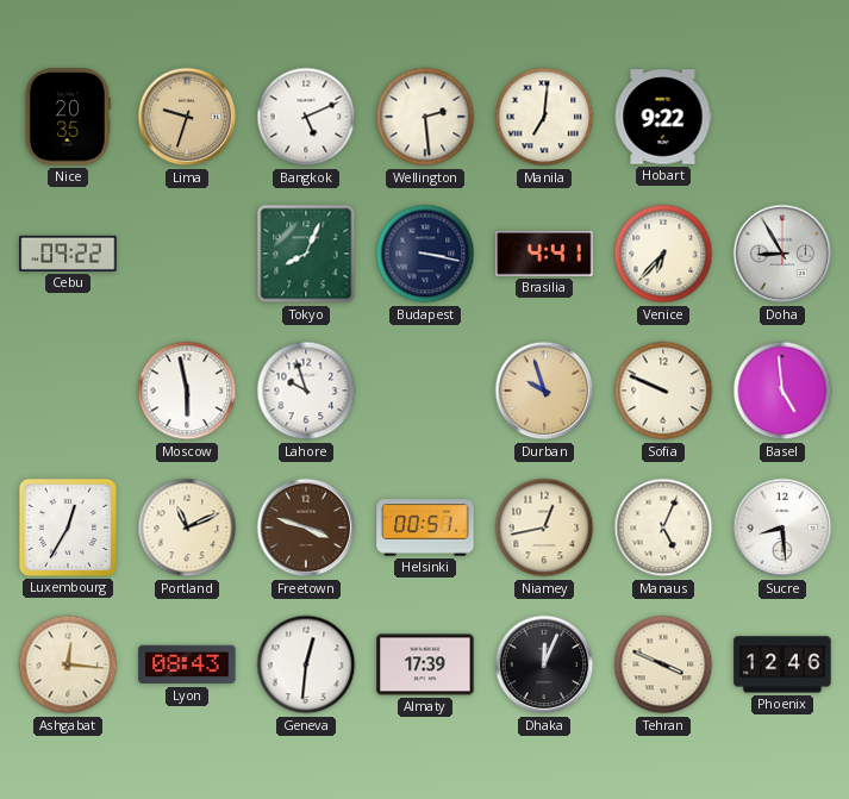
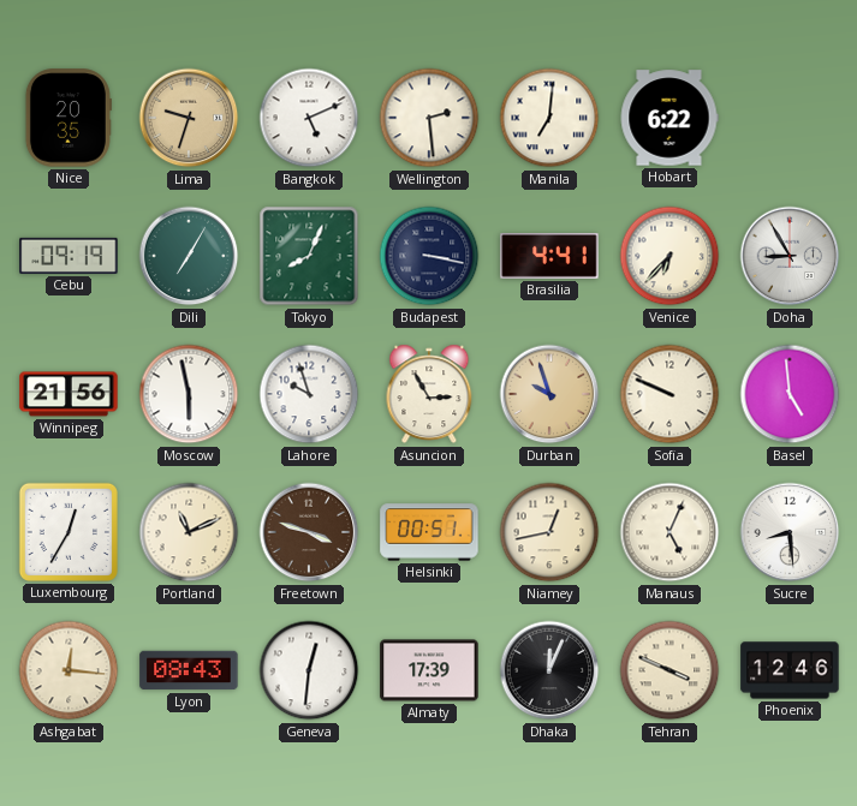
Hobart: 9:22 -> 6:22
Cebu: 09:22 -> 09:19
Dili: none -> 7:05
Winnipeg: none -> 21:56
Asuncion: none -> 2:55
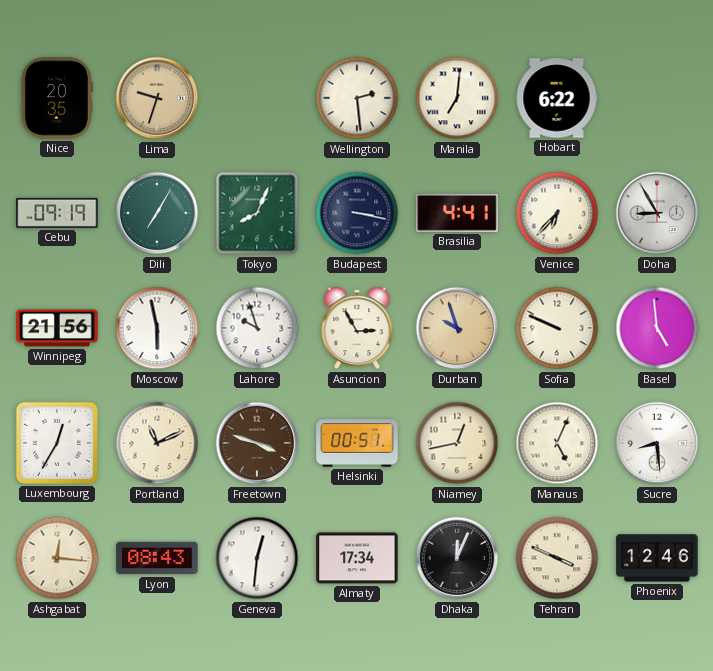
Bangkok: 5:11 -> none
Almaty: 17:39 -> 17:34
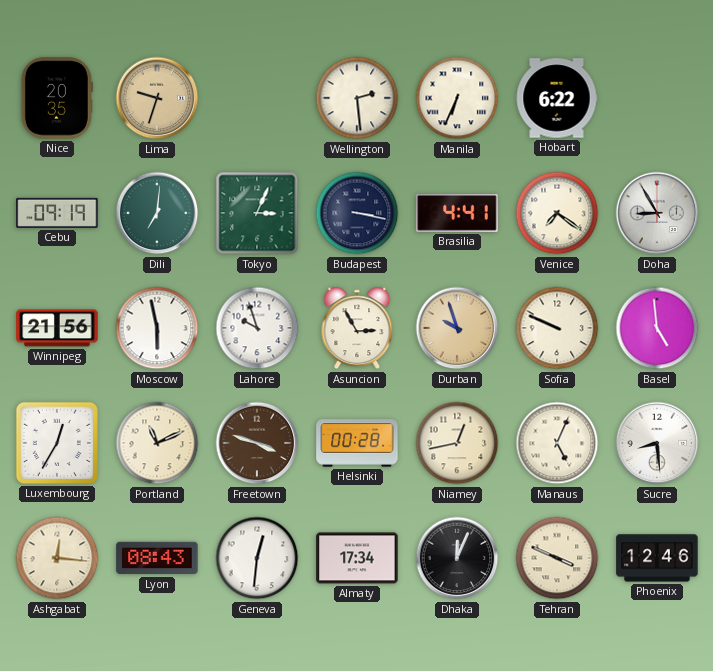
Manila: 7:01 -> 6:34
Dili: 7:05 -> 7:01
Tokyo: 8:04 -> 3:04
Venice: 6:37 -> 7:21
Helsinki: 00:51 -> 00:28
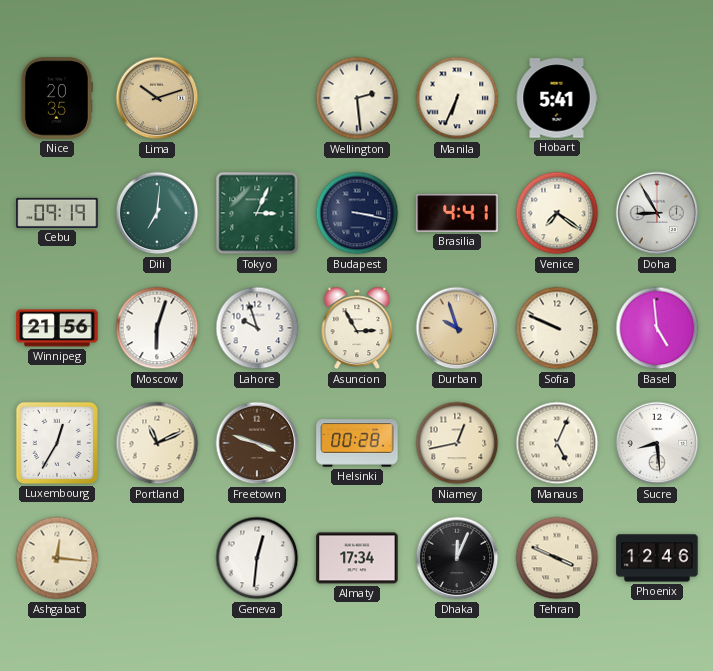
Lima: 9:33 -> 10:12
Hobart: 6:22 -> 5:41
Moscow: 5:58 -> 6:03
Lyon: 08:43 -> none
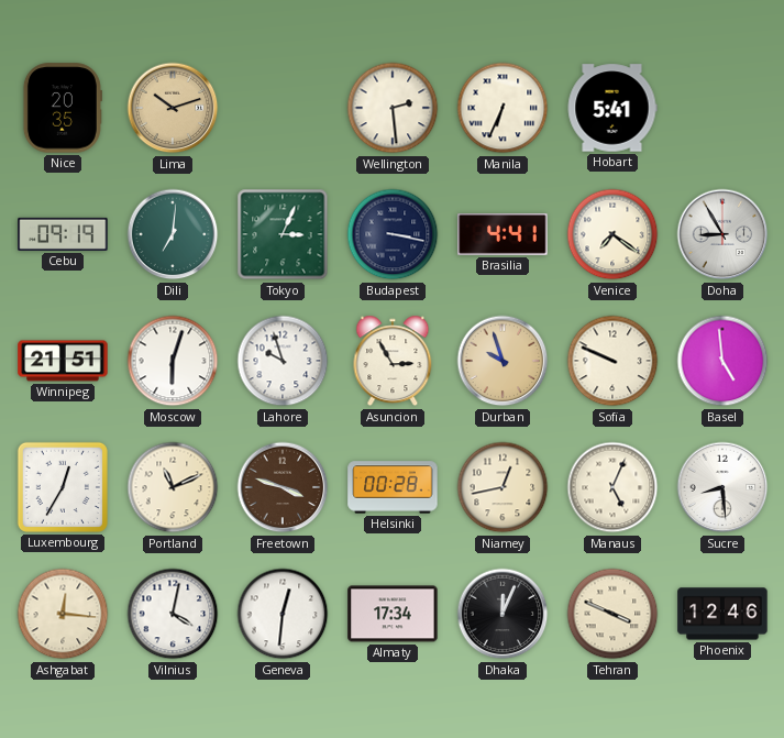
Winnipeg: 21:56 -> 21:51
Vilnius: none -> 4:02
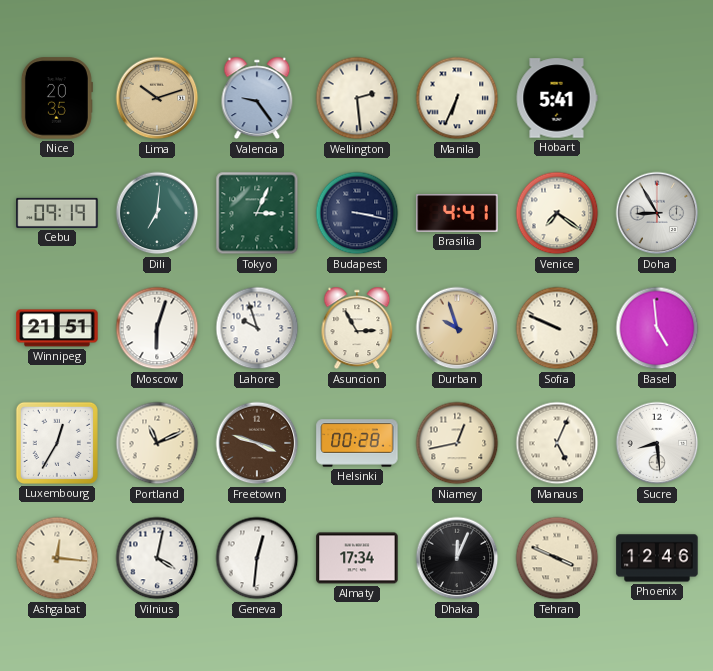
Valencia: none -> 9:24
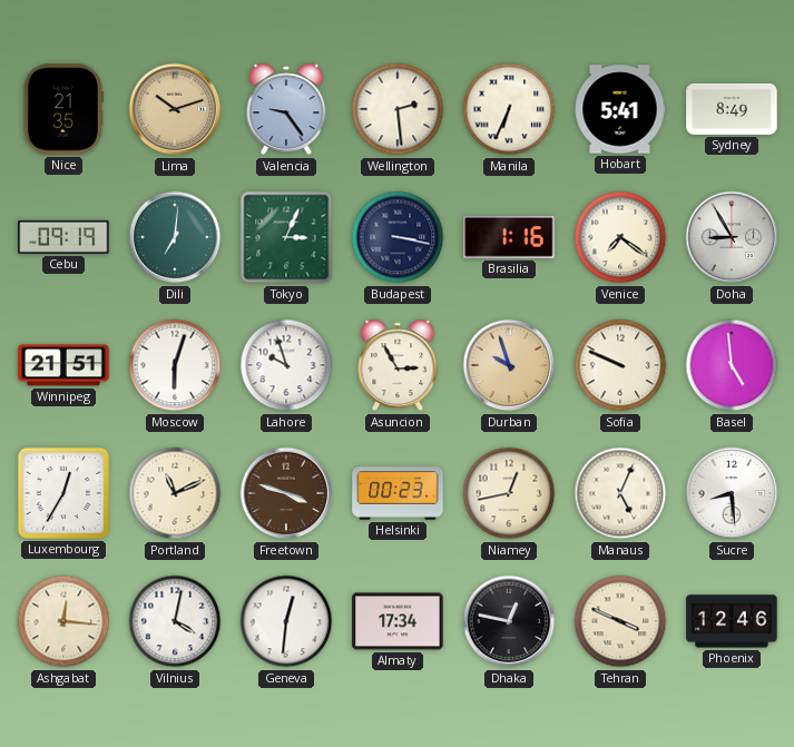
Nice: 20:35 -> 21:35
Sydney: none -> 8:49
Brasilia: 4:41 -> 1:16
Helsinki: 00:28 -> 00:23
Dhaka: 12:04 -> 12:47
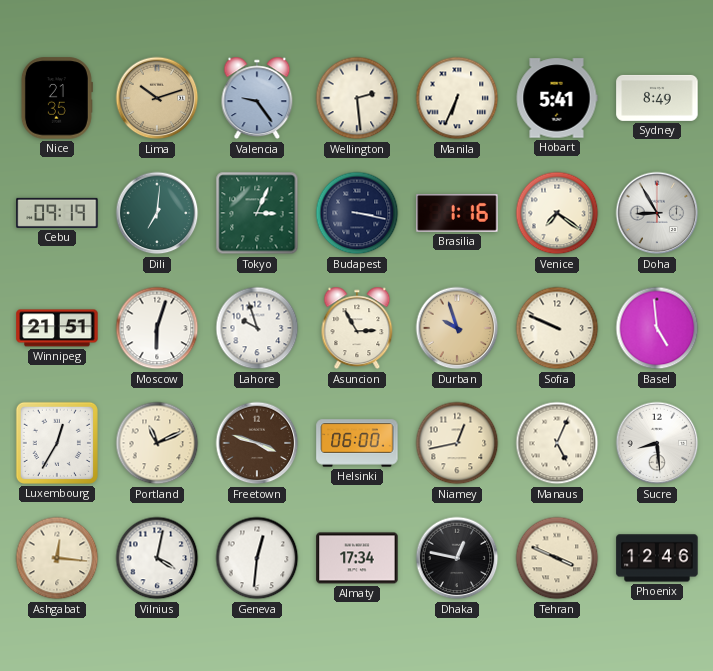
Helsinki: 00:23 -> 06:00
